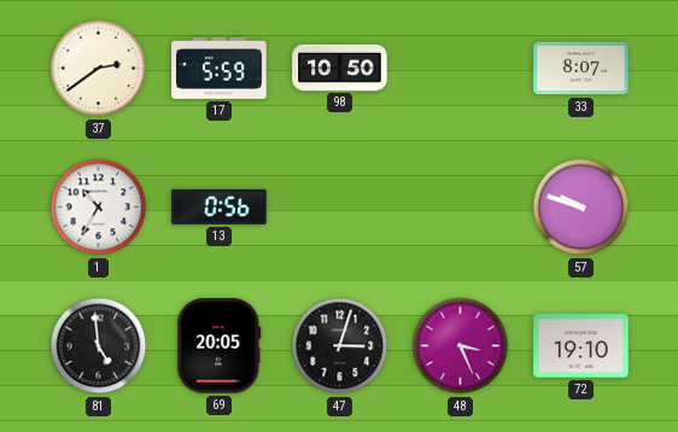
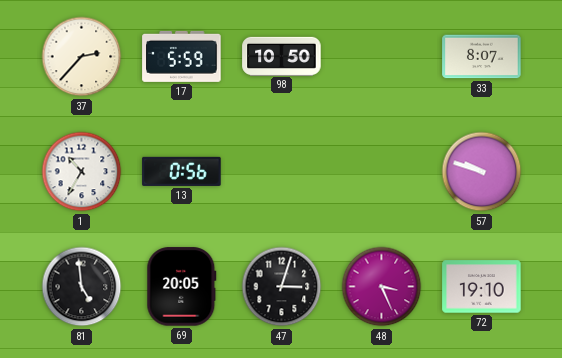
37: 2:39 -> 2:37
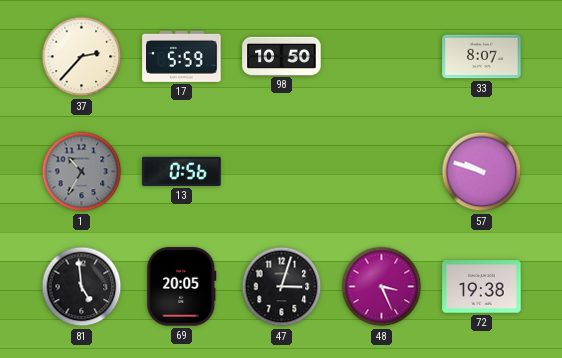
1 dial: white -> grey
72: 19:10 -> 19:38
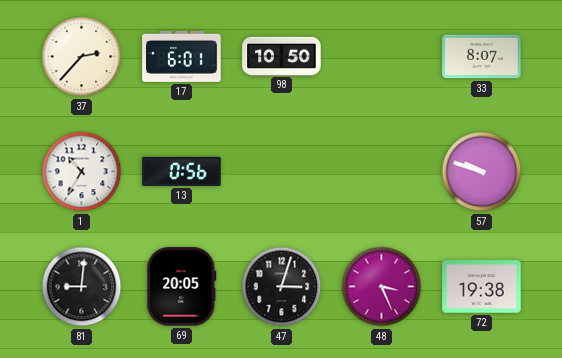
17: 5:59 -> 6:01
1 dial: grey -> white
81: 4:59 -> 9:01
